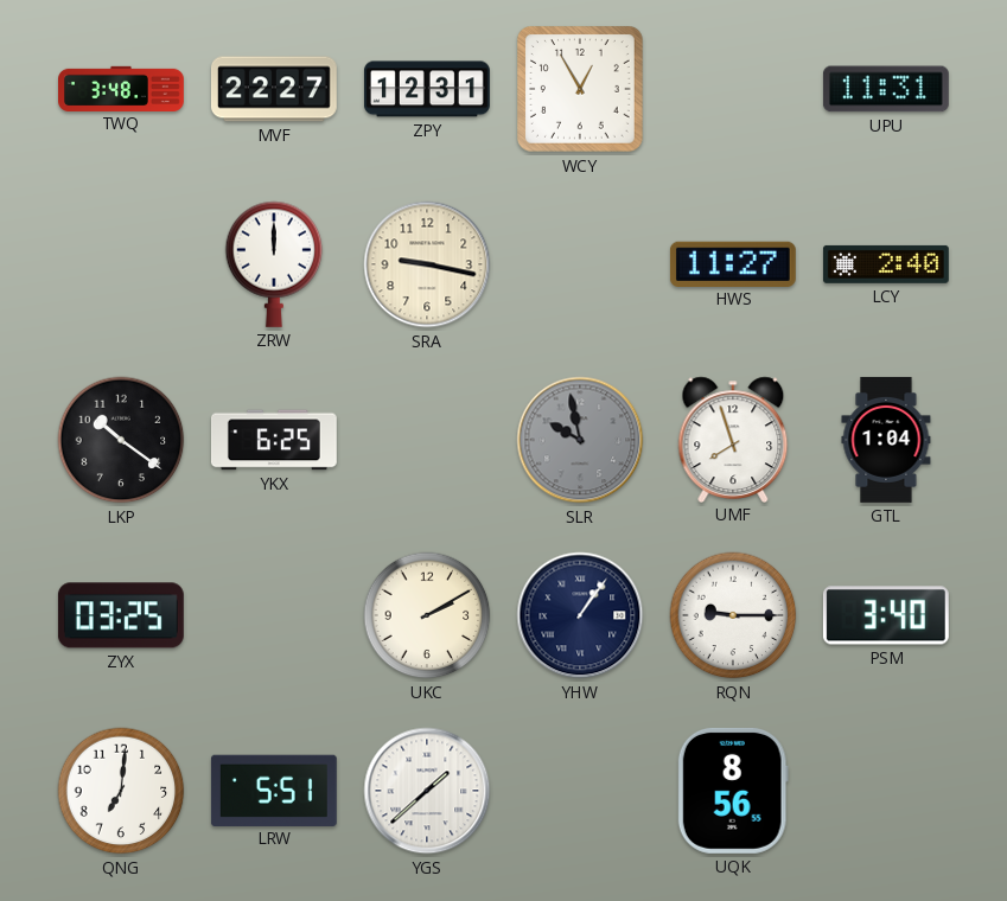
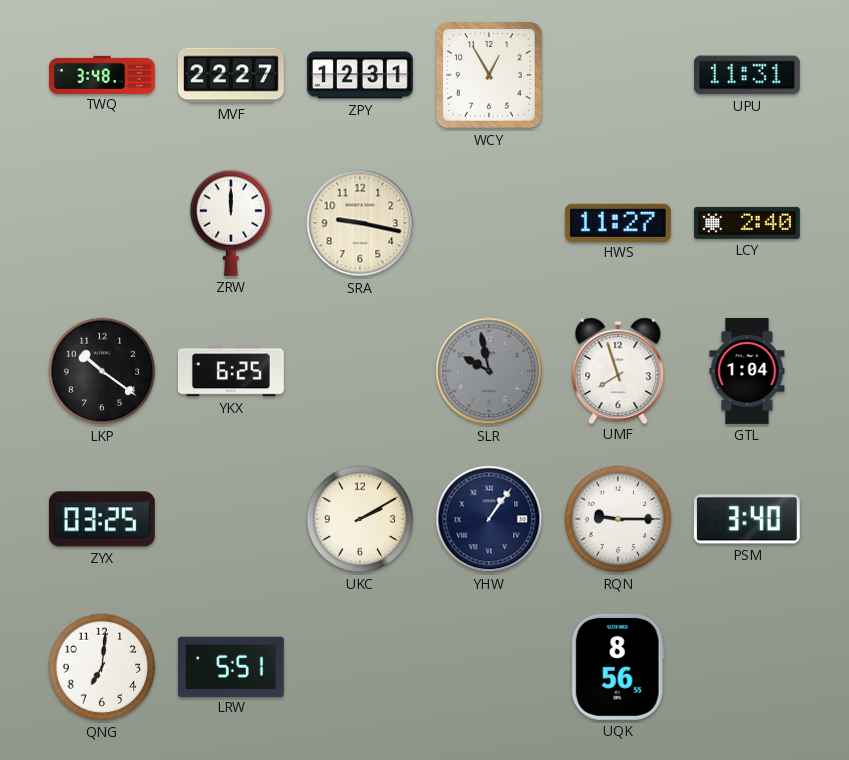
YGS: 1:38 -> none
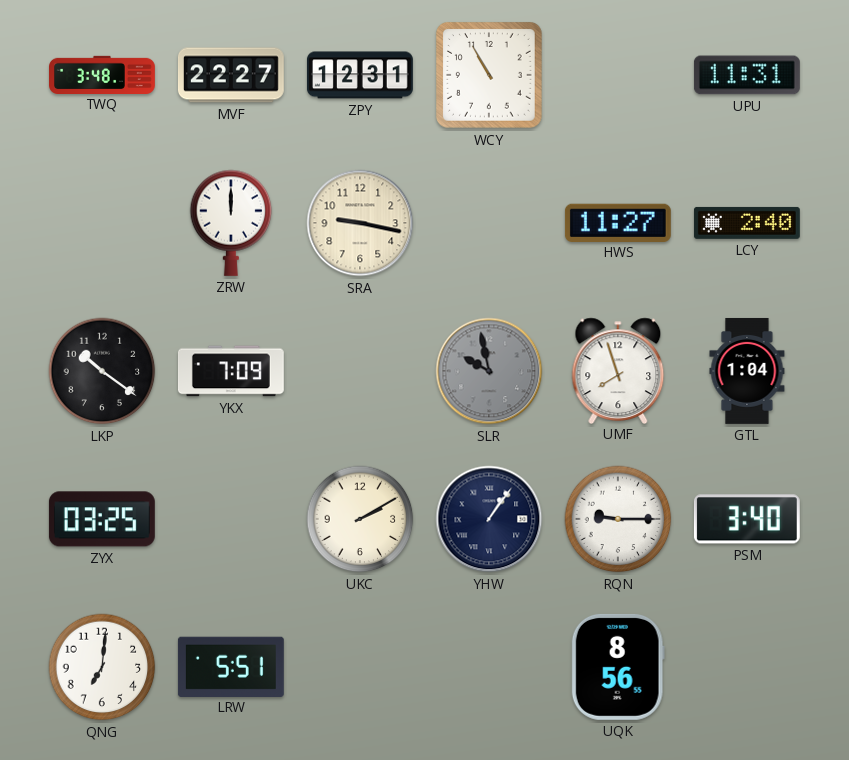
WCY: 12:55 -> 10:55
YKX: 6:25 -> 7:09
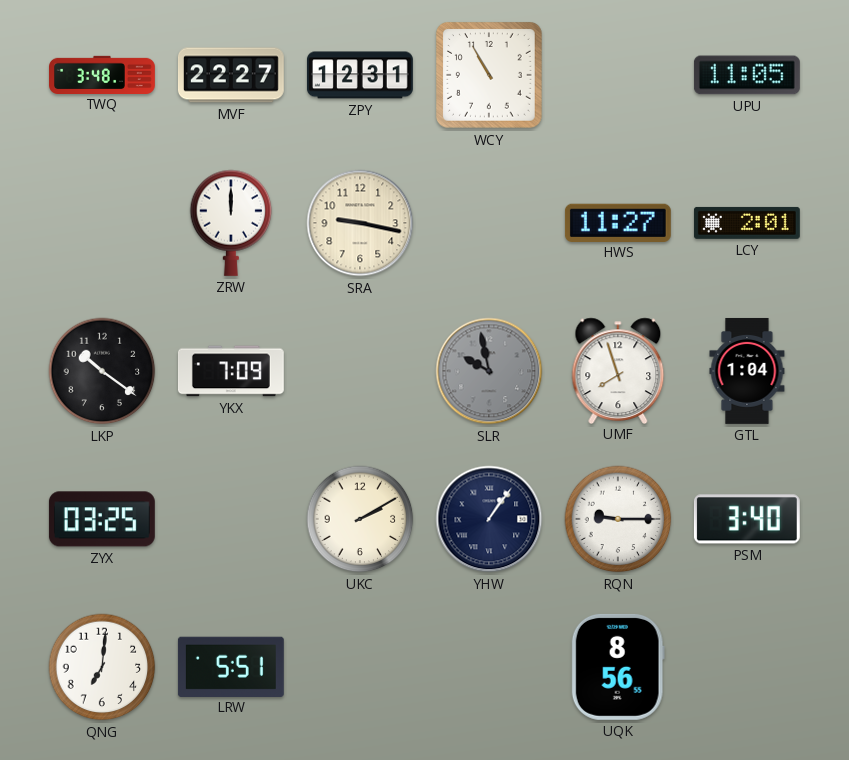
UPU: 11:31 -> 11:05
LCY: 2:40 -> 2:01
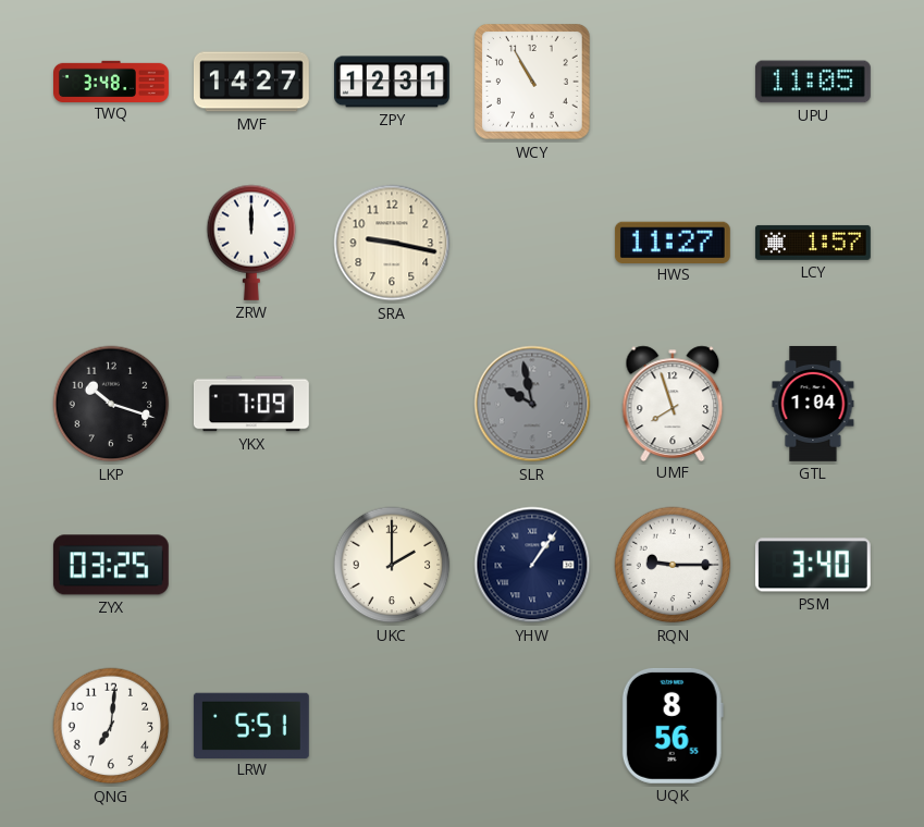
MVF: 22:27 -> 14:27
LCY: 2:01 -> 1:57
LKP: 10:21 -> 10:18
UKC: 2:10 -> 2:00
